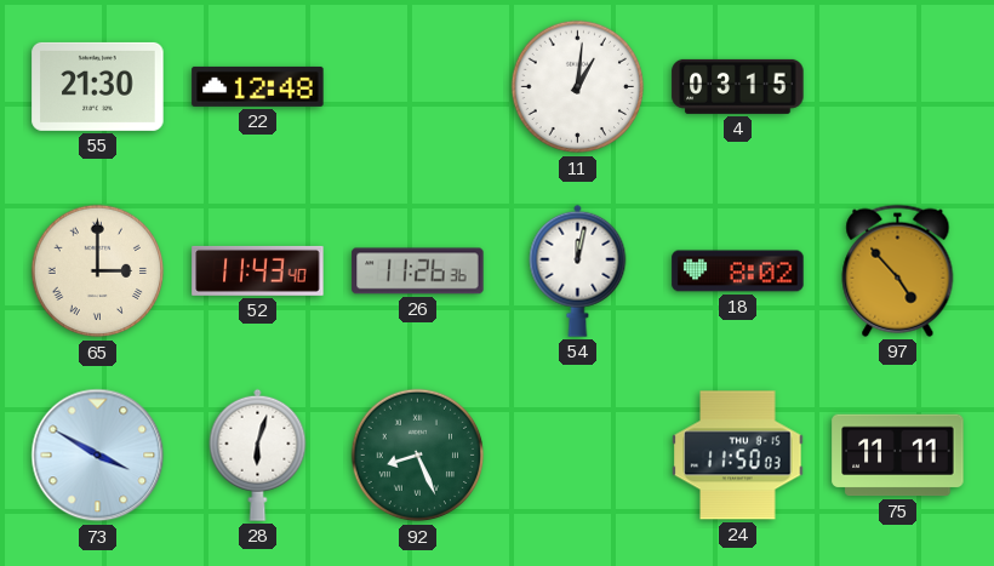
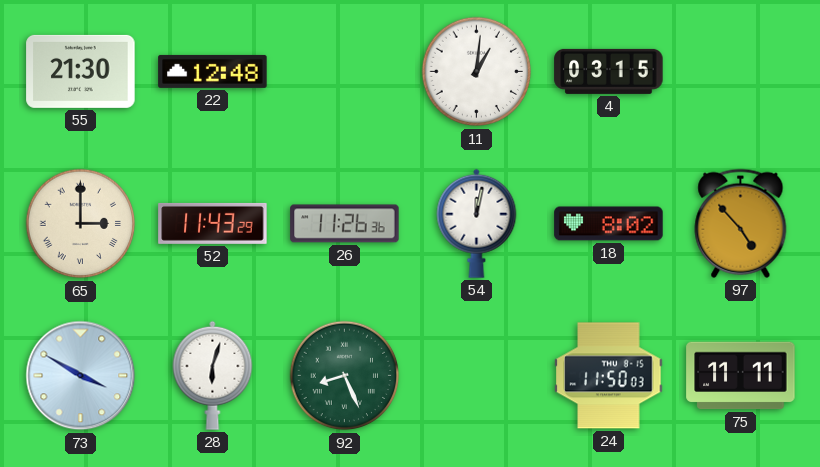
52: 11:43:40 -> 11:43:29
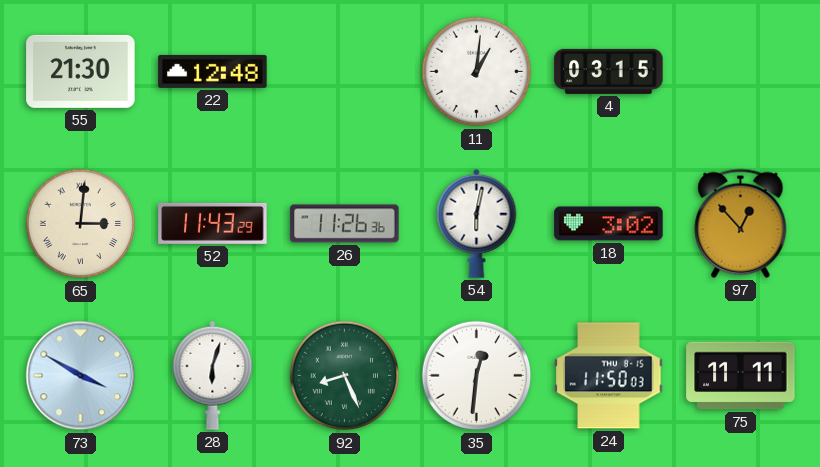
65: 3:00 -> 3:01
54: 12:02 -> 6:02
18: 8:02 -> 3:02
97: 4:53 -> 12:53
35: none -> 12:31
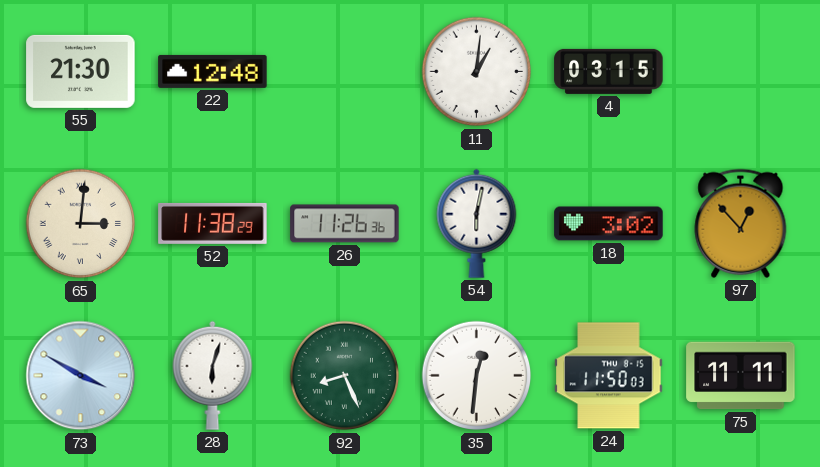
52: 11:43 -> 11:38
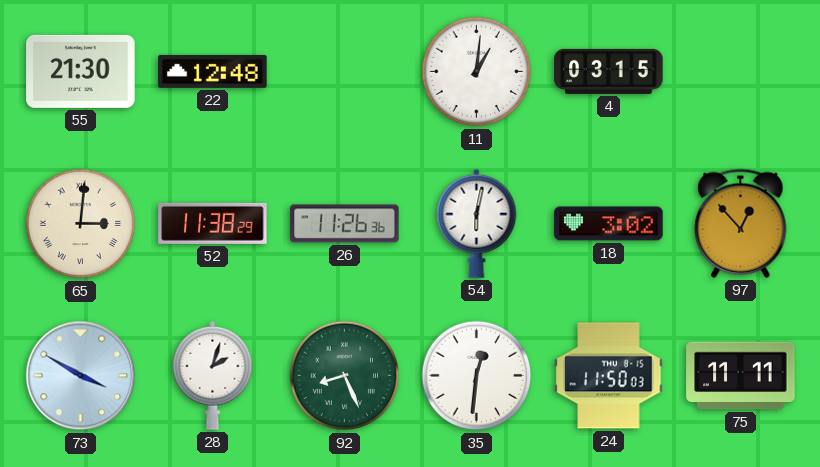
28: 6:03 -> 2:03
